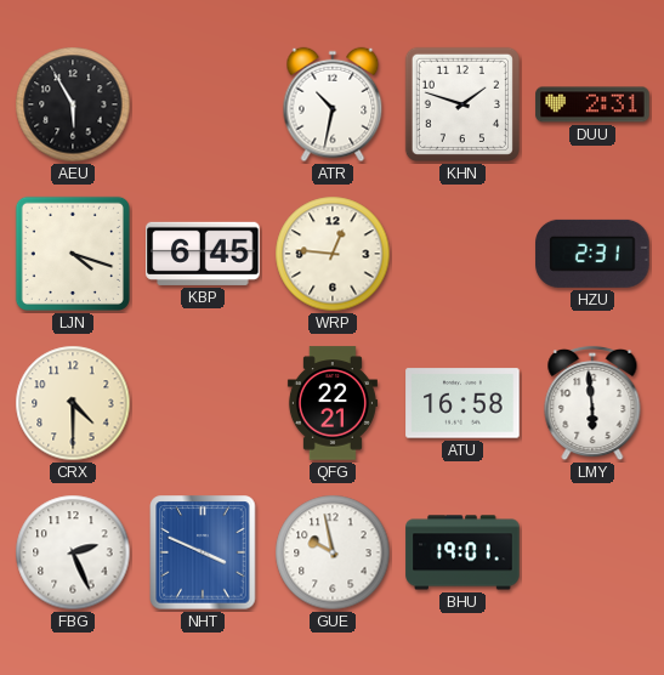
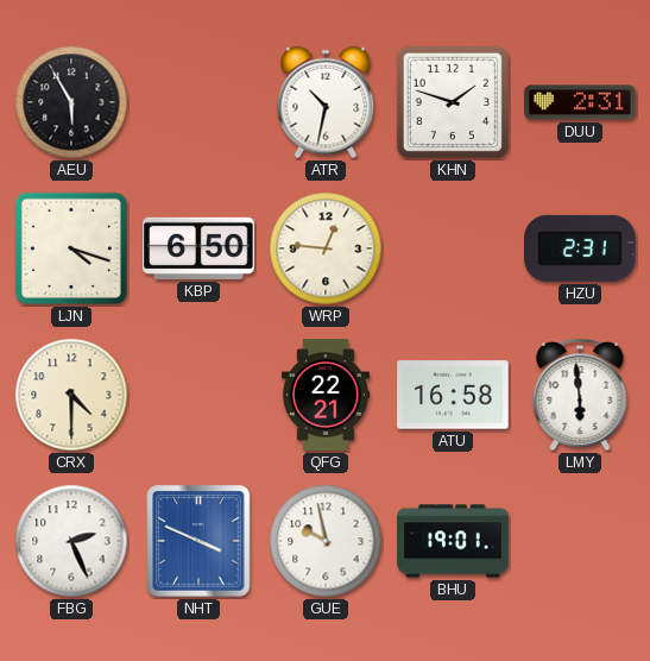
KBP: 6:45 -> 6:50
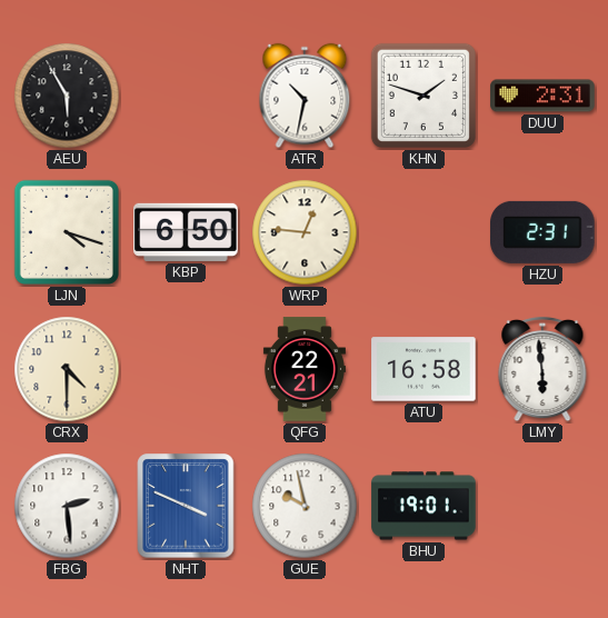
FBG: 2:26 -> 2:29
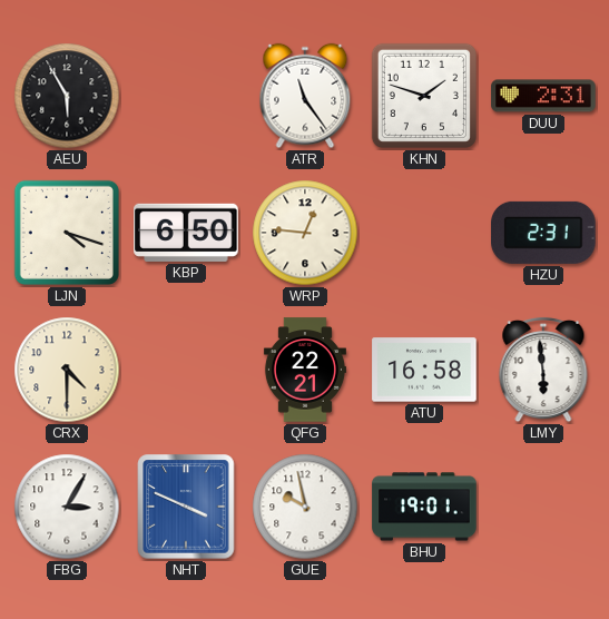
ATR: 10:32 -> 11:24
FBG: 2:29 -> 3:05
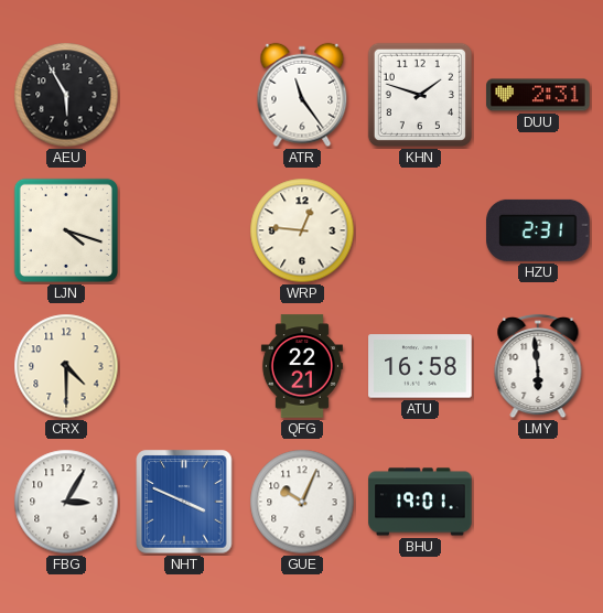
KBP: 6:50 -> none
GUE: 9:58 -> 10:04
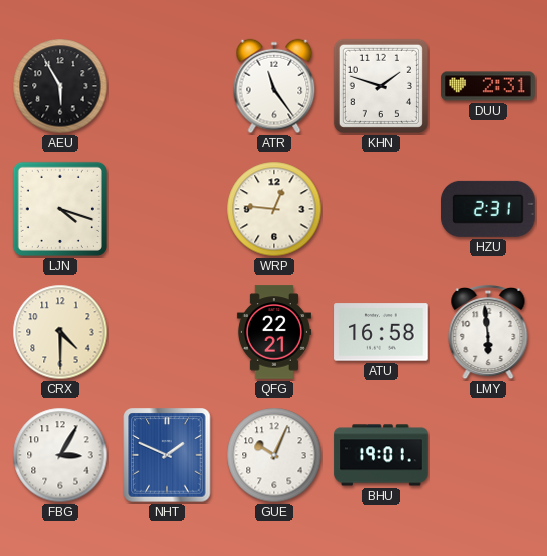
NHT: 3:49 -> 1:49
